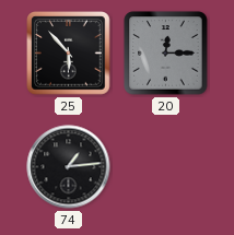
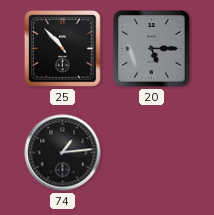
25: 5:53 -> 10:53
20: 12:15 -> 5:15
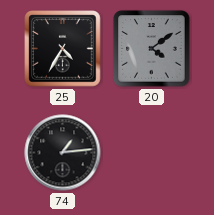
25: 10:53 -> 4:35
20: 5:15 -> 4:09
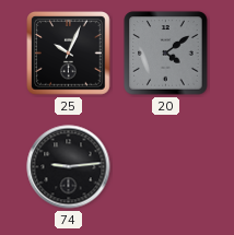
25: 4:35 -> 10:04
74: 1:14 -> 9:14
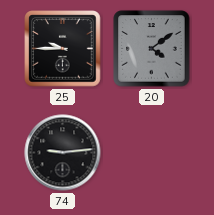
25: 10:04 -> 9:45
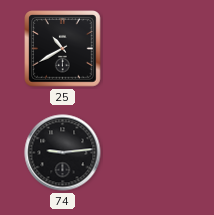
25: 9:45 -> 10:40
20: 4:09 -> none
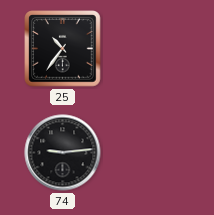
25: 10:40 -> 10:36
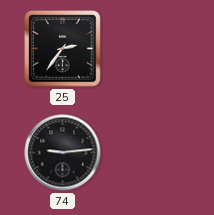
25: 10:36 -> 2:36
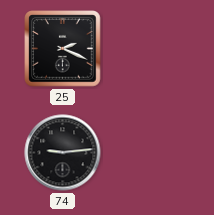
25: 2:36 -> 2:19
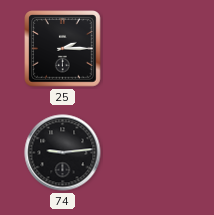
25: 2:19 -> 2:15
